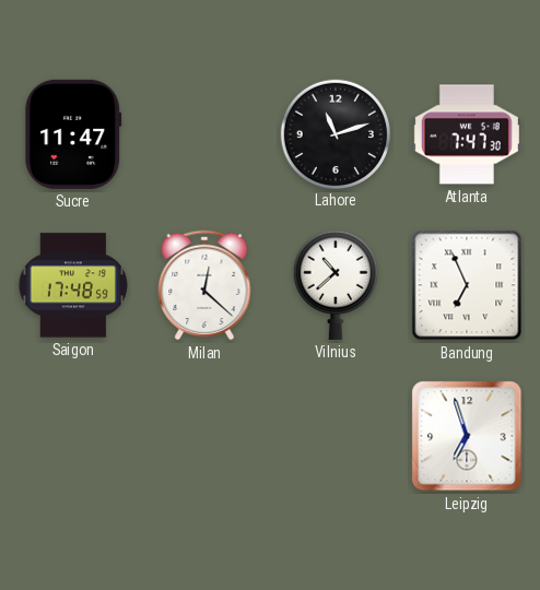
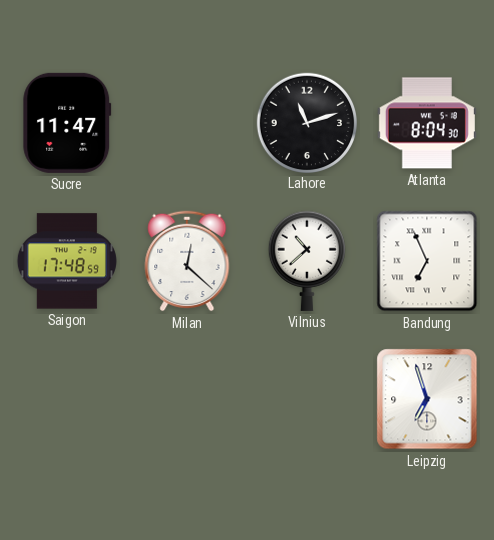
Atlanta: 7:47 -> 8:04
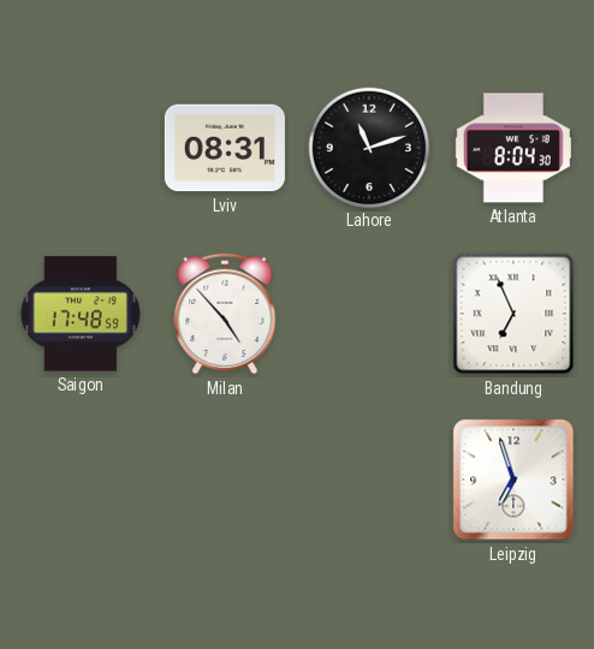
Sucre: 11:47 -> none
Lviv: none -> 08:31
Milan: 12:22 -> 4:53
Vilnius: 10:38 -> none
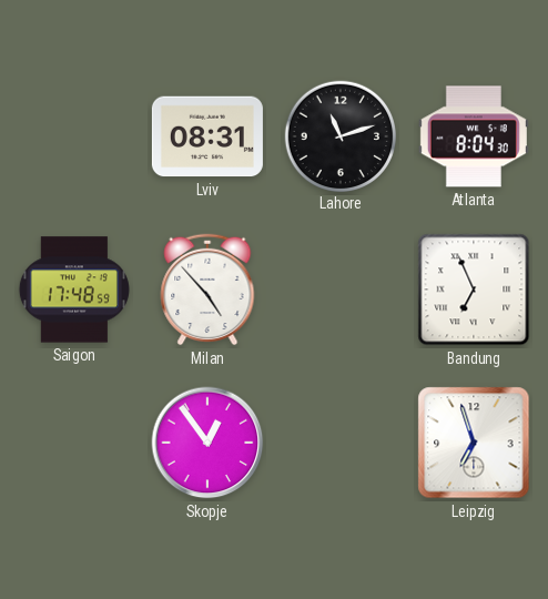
Skopje: none -> 12:54
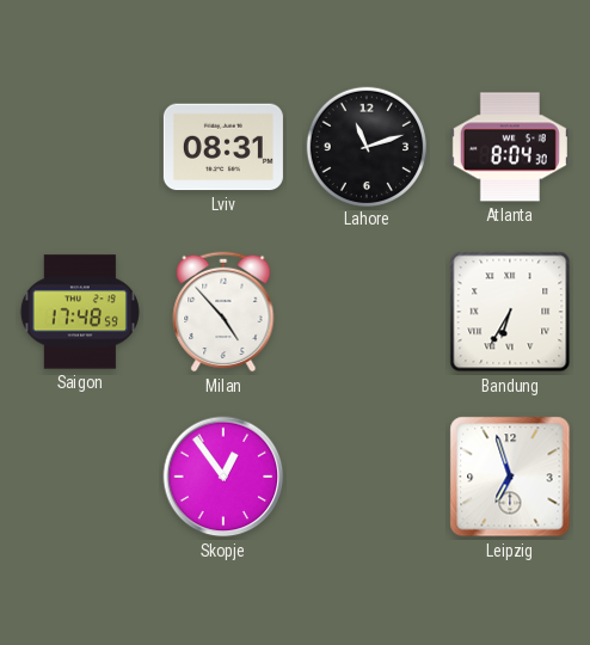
Bandung: 6:56 -> 6:35
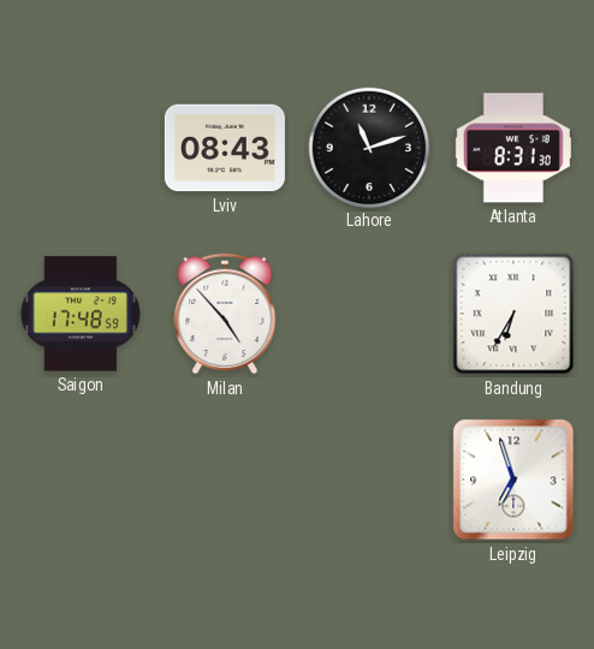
Lviv: 08:31 -> 08:43
Atlanta: 8:04 -> 8:31
Skopje: 12:54 -> none
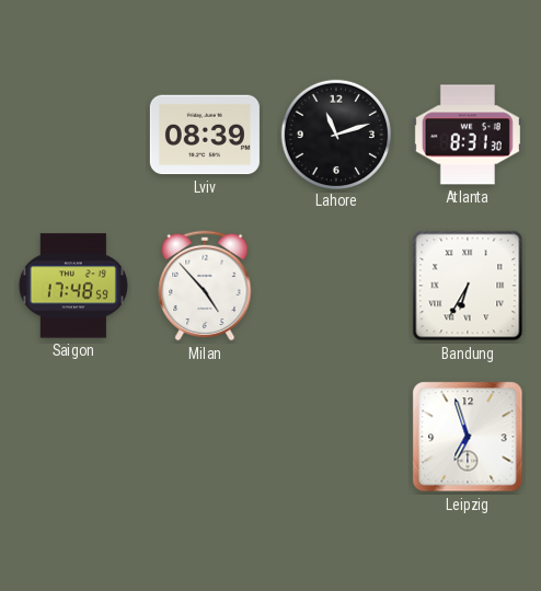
Lviv: 08:43 -> 08:39
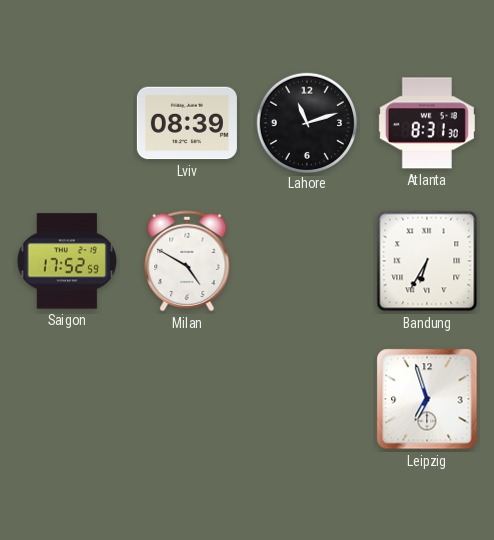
Saigon: 17:48 -> 17:52
Milan: 4:53 -> 4:50
